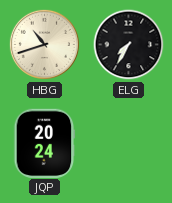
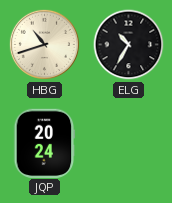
ELG: 7:35 -> 10:35
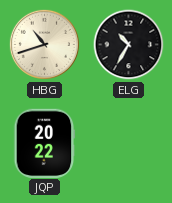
JQP: 20:24 -> 20:22
